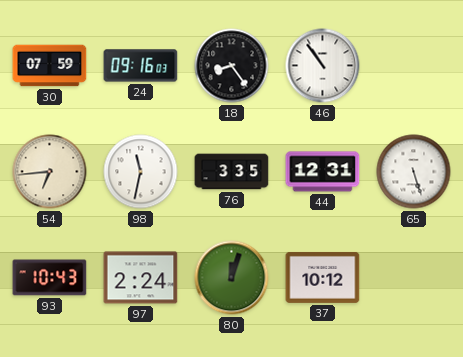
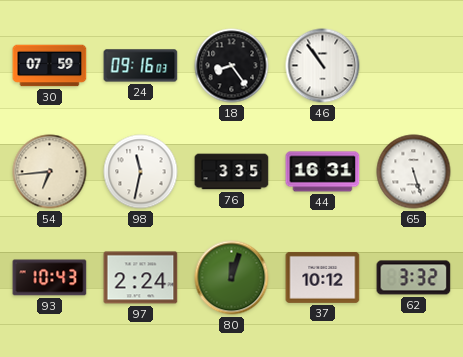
44: 12:31 -> 16:31
62: none -> 3:32
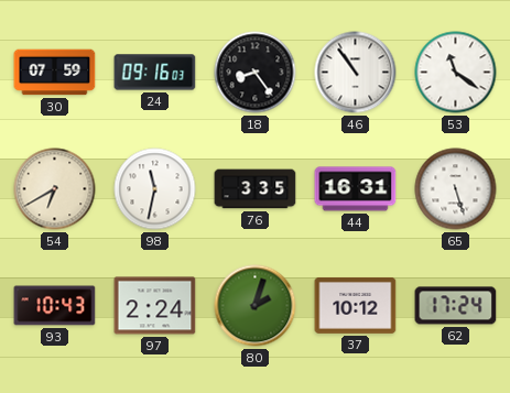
53: none -> 11:21
54: 6:44 -> 6:40
80: 12:03 -> 2:03
62: 3:32 -> 17:24
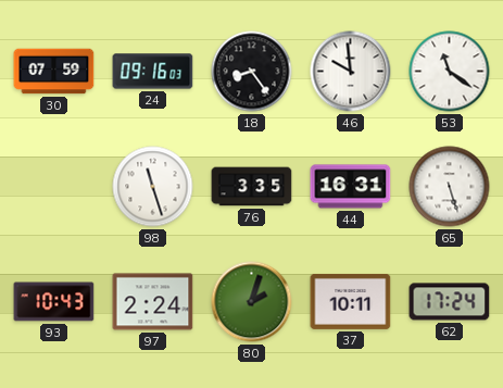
46: 10:54 -> 9:59
54: 6:40 -> none
98: 11:32 -> 11:27
37: 10:12 -> 10:11
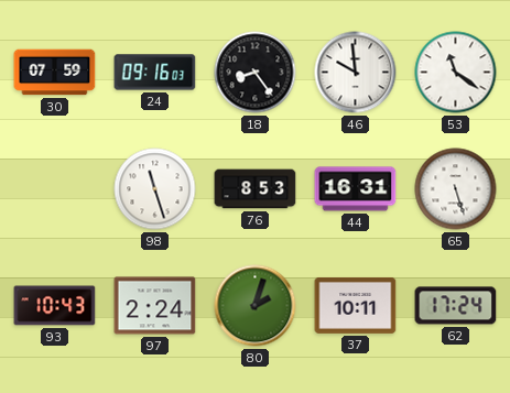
76: 3:35 -> 8:53
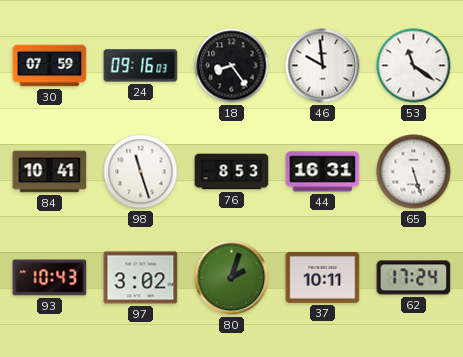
84: none -> 10:41
97: 2:24 -> 3:02
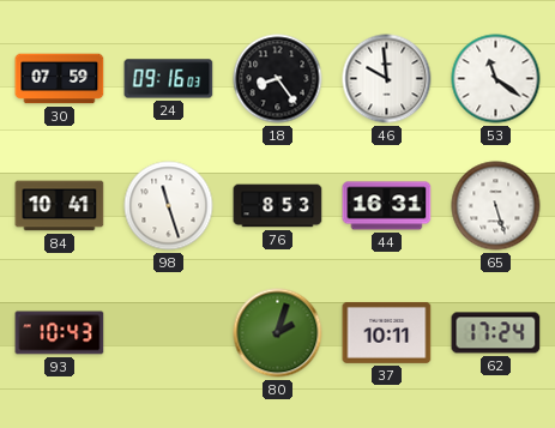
97: 3:02 -> none
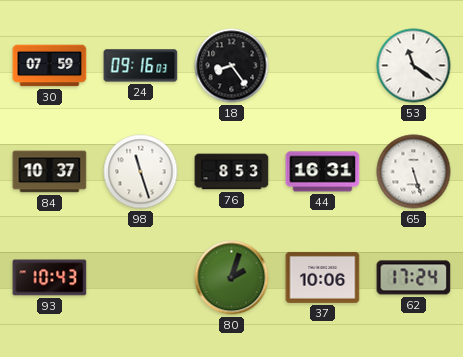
46: 9:59 -> none
84: 10:41 -> 10:37
37: 10:11 -> 10:06
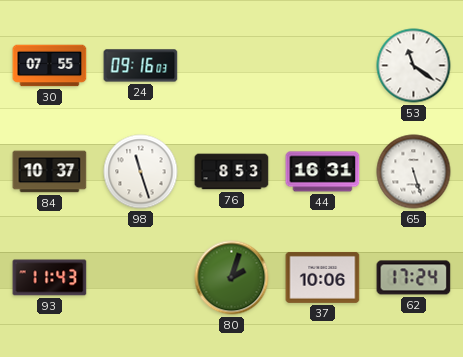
30: 07:59 -> 07:55
18: 8:24 -> none
93: 10:43 -> 11:43
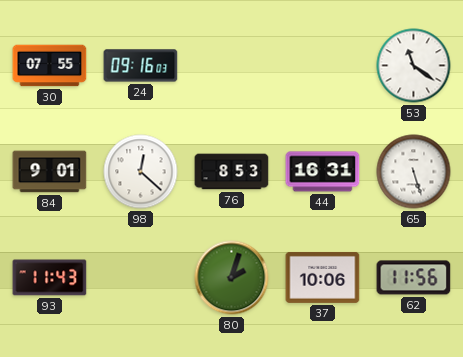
84: 10:37 -> 9:01
98: 11:27 -> 12:22
62: 17:24 -> 11:56
